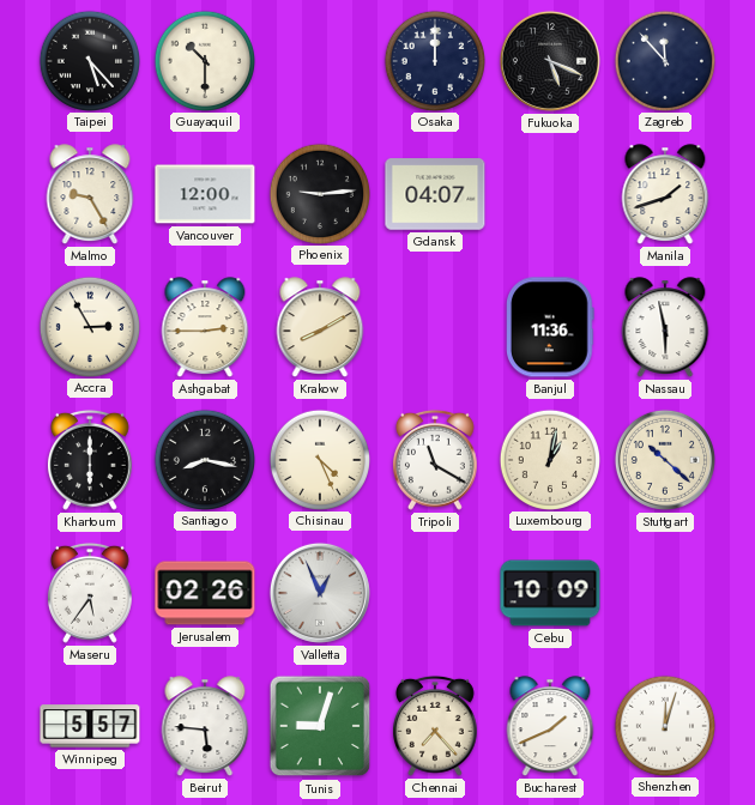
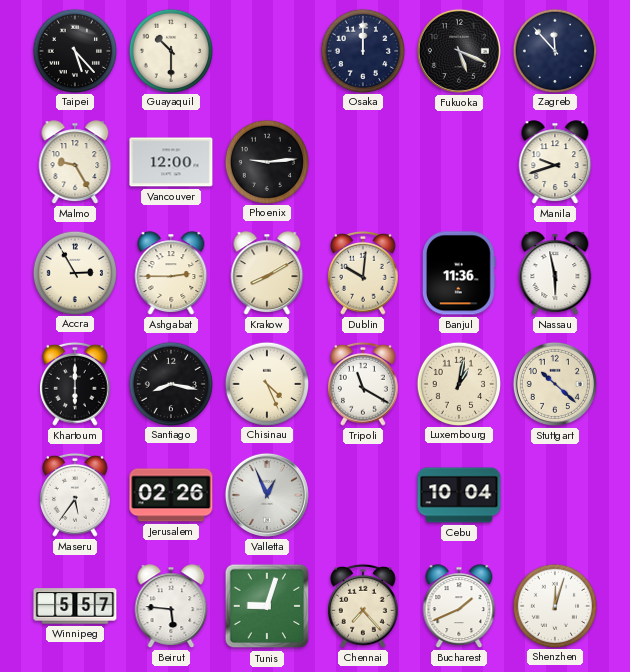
Gdansk: 04:07 -> none
Manila: 1:42 -> 9:42
Dublin: none -> 10:01
Cebu: 10:09 -> 10:04
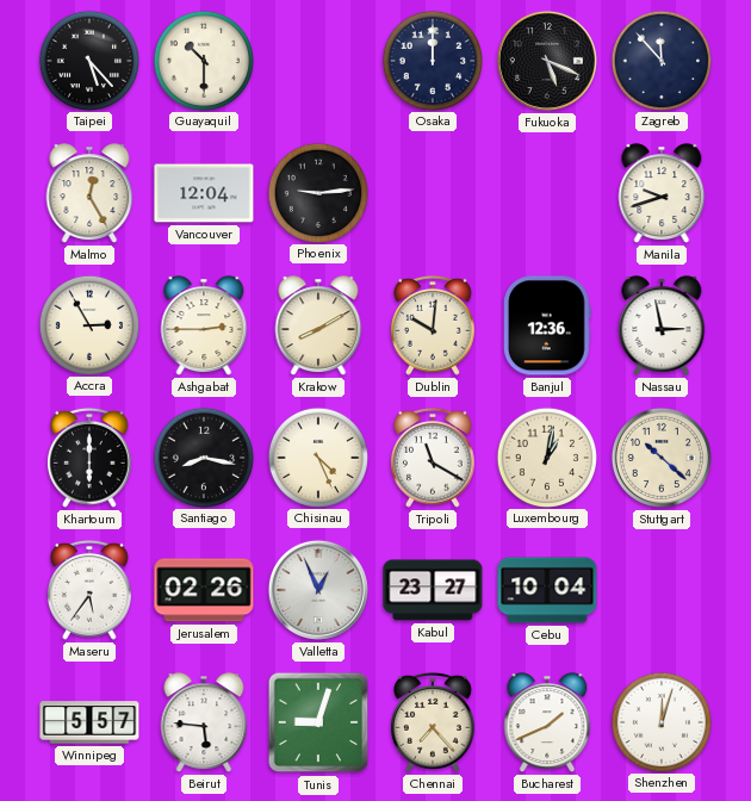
Malmo: 9:25 -> 12:25
Vancouver: 12:00 -> 12:04
Banjul: 11:36 -> 12:36
Nassau: 5:58 -> 2:58
Kabul: none -> 23:27
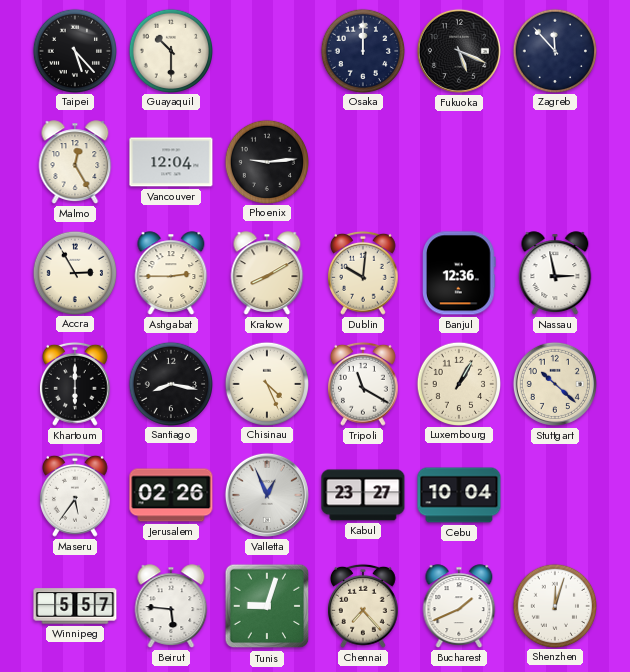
Manila: 9:42 -> none
Luxembourg: 1:02 -> 1:05
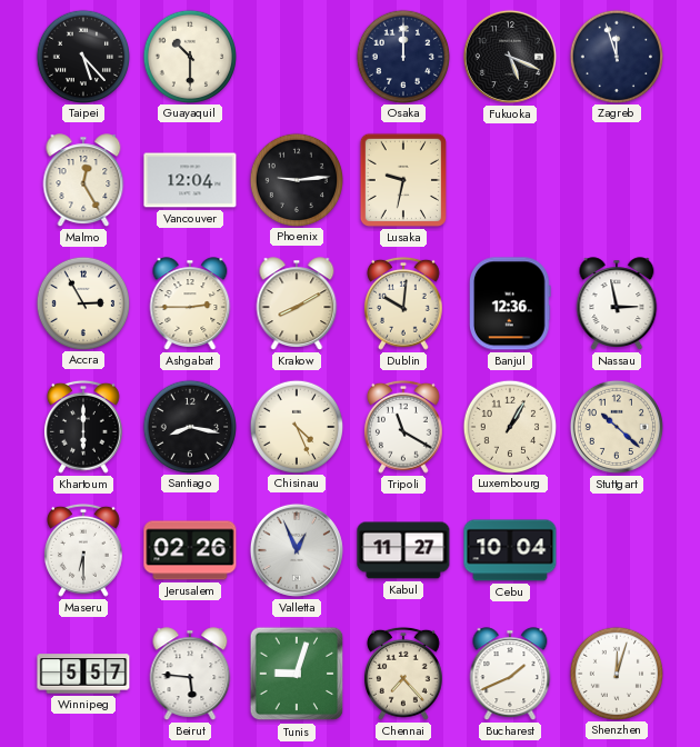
Zagreb: 11:53 -> 11:57
Lusaka: none -> 9:32
Maseru: 5:36 -> 6:30
Kabul: 23:27 -> 11:27
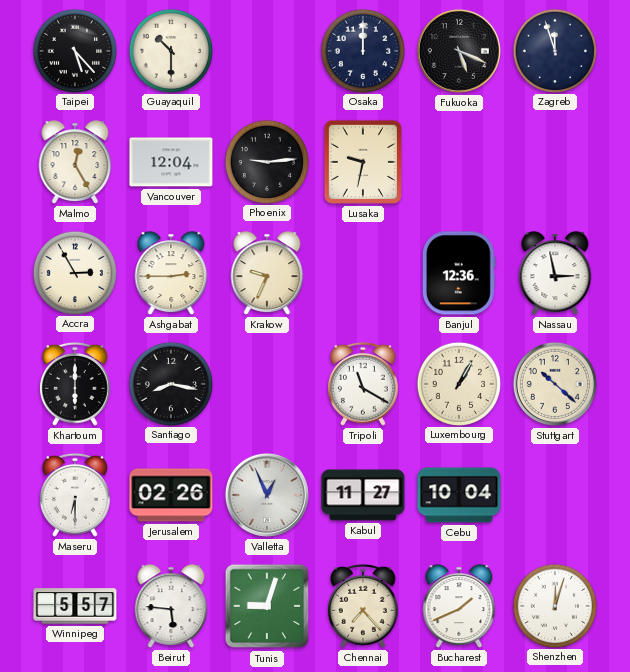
Krakow: 8:10 -> 9:34
Dublin: 10:01 -> none
Chisinau: 4:26 -> none
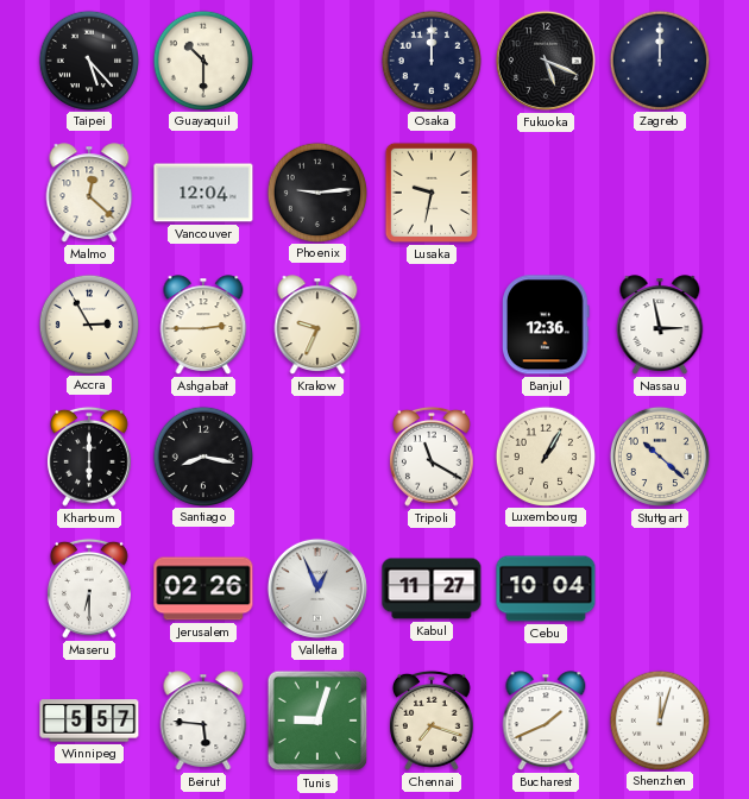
Zagreb: 11:57 -> 12:00
Malmo: 12:25 -> 12:22
Chennai: 7:23 -> 7:18
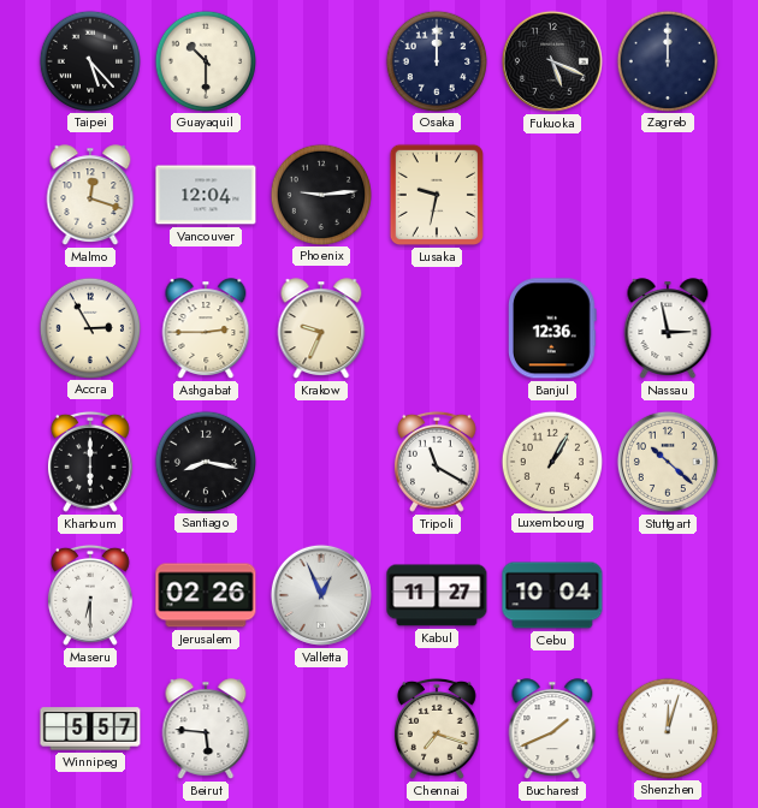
Malmo: 12:22 -> 12:18
Tunis: 9:03 -> none
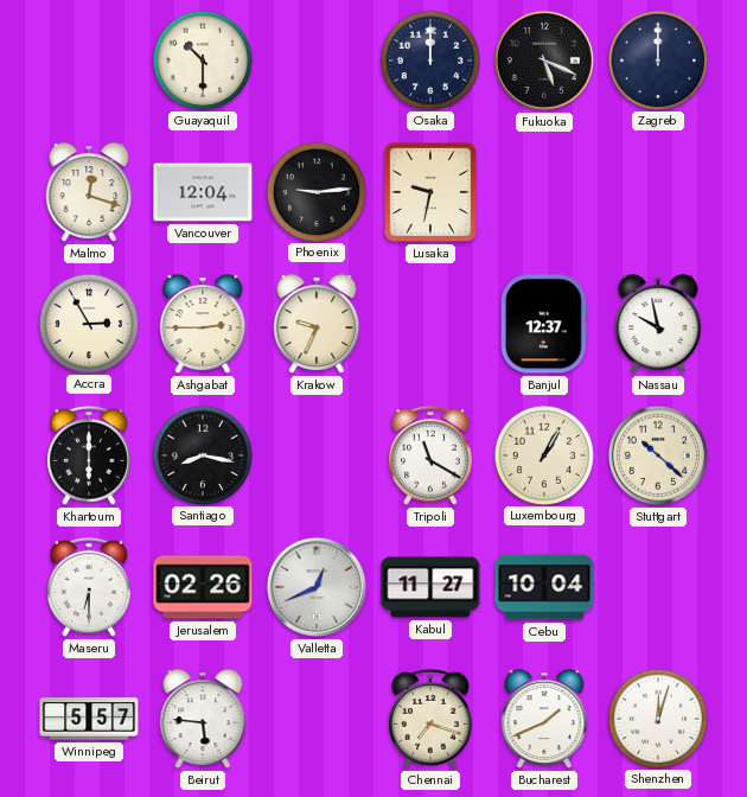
Taipei: 5:23 -> none
Banjul: 12:36 -> 12:37
Nassau: 2:58 -> 9:58
Valletta: 12:56 -> 12:41
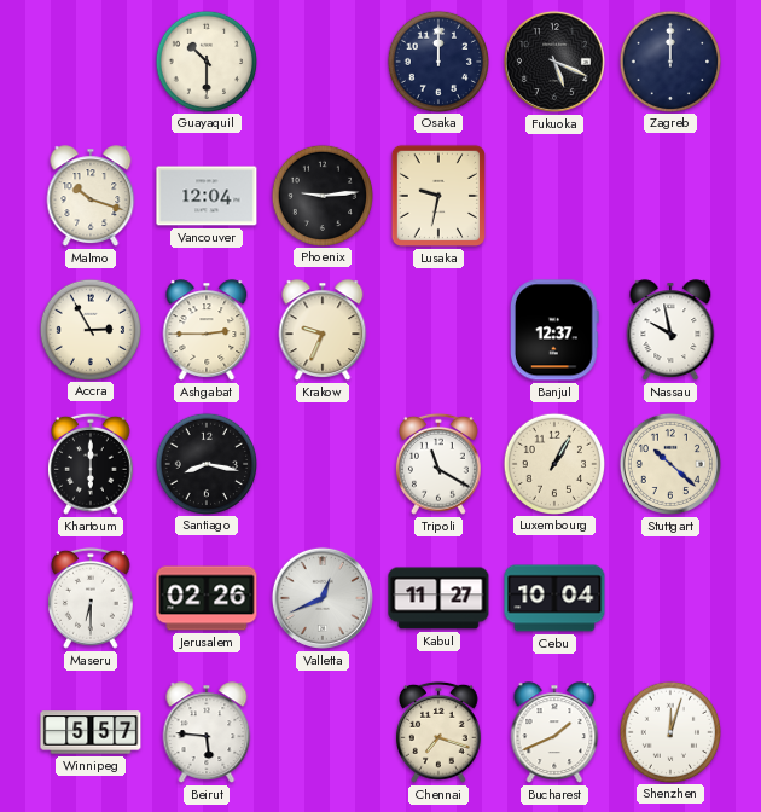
Malmo: 12:18 -> 10:18
